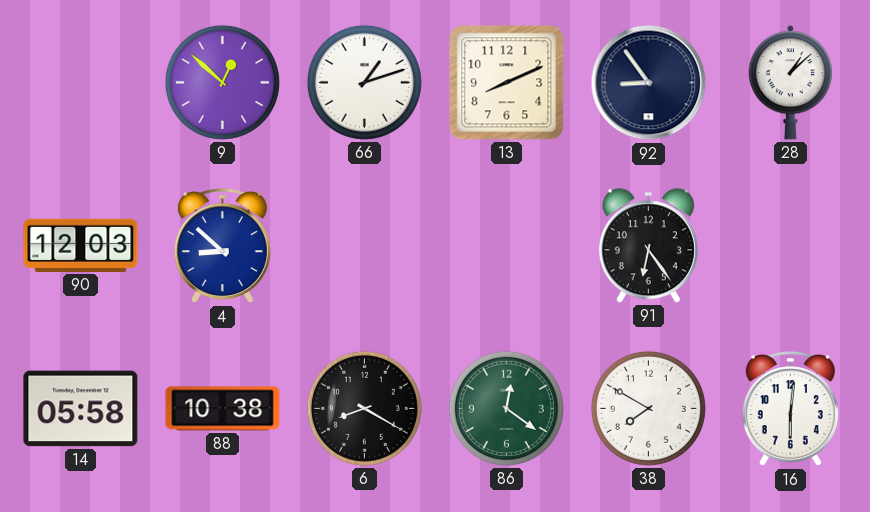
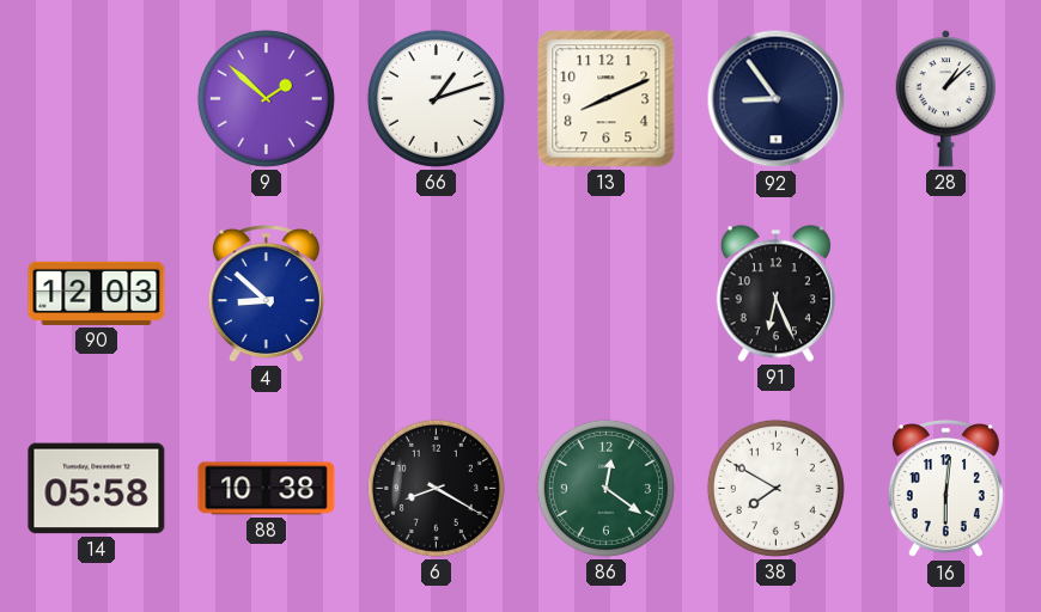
9: 12:52 -> 1:52
91: 6:24 -> 6:26
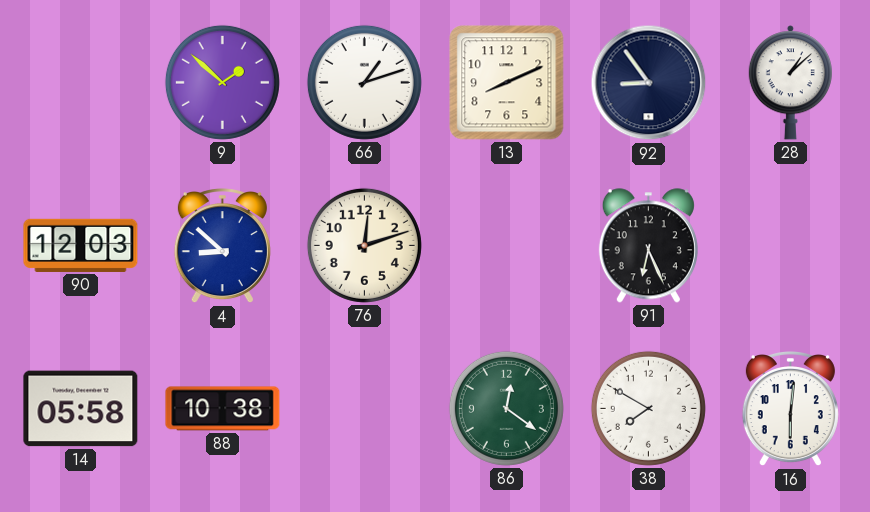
76: none -> 12:12
6: 8:20 -> none
